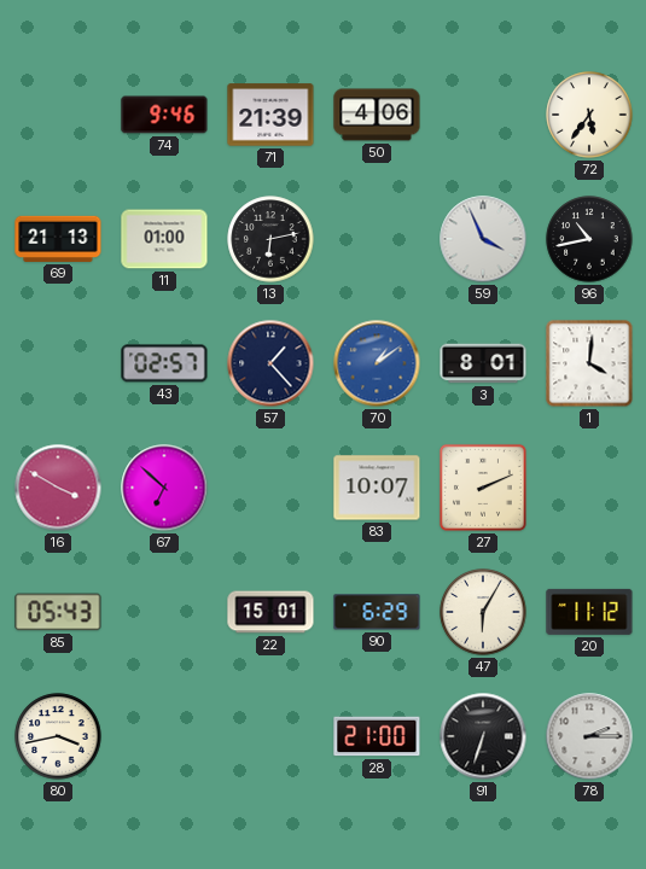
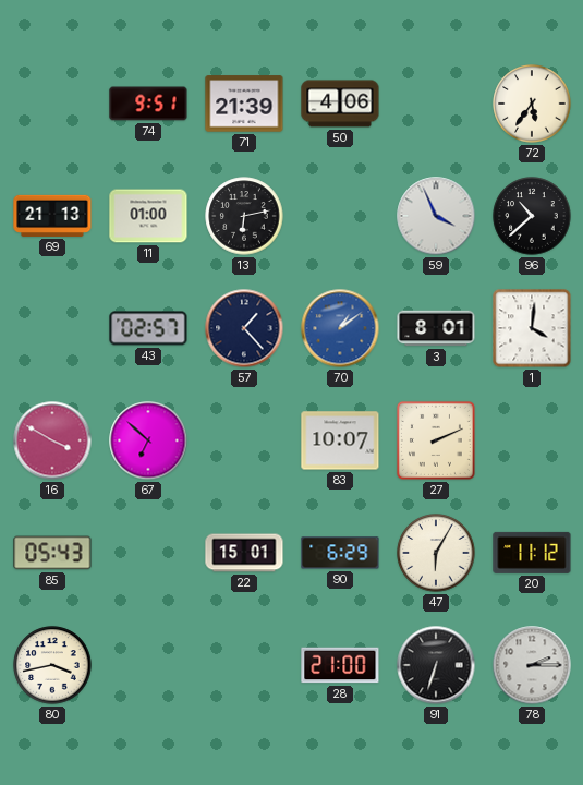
74: 9:46 -> 9:51
96: 10:43 -> 10:38
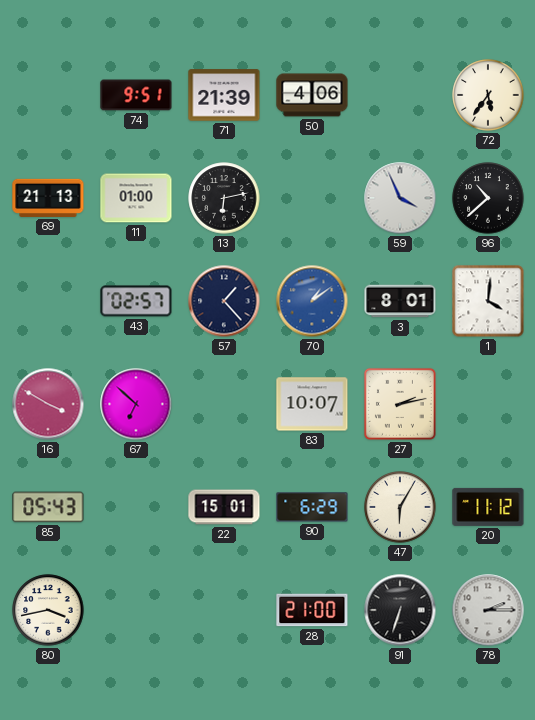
27: 2:11 -> 2:13
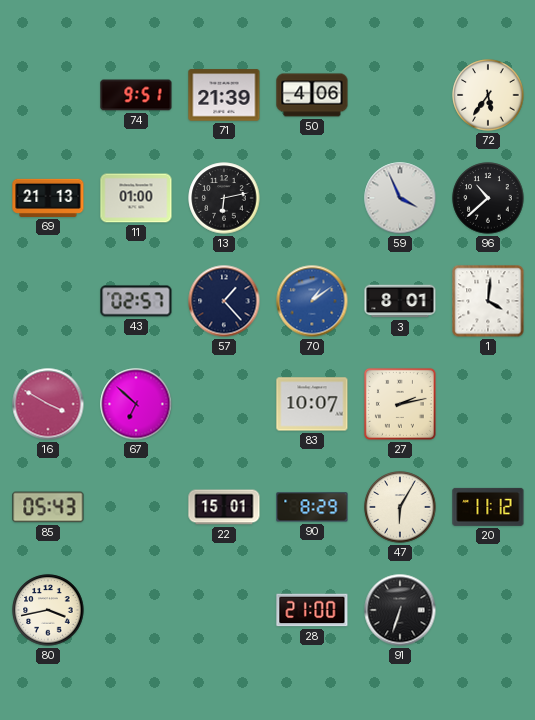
90: 6:29 -> 8:29
78: 2:15 -> none
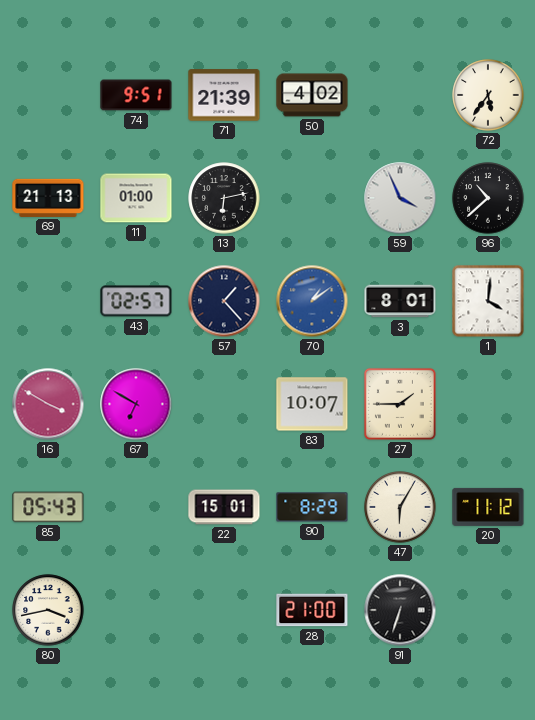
50: 4:06 -> 4:02
67: 6:52 -> 6:50
27: 2:13 -> 1:45
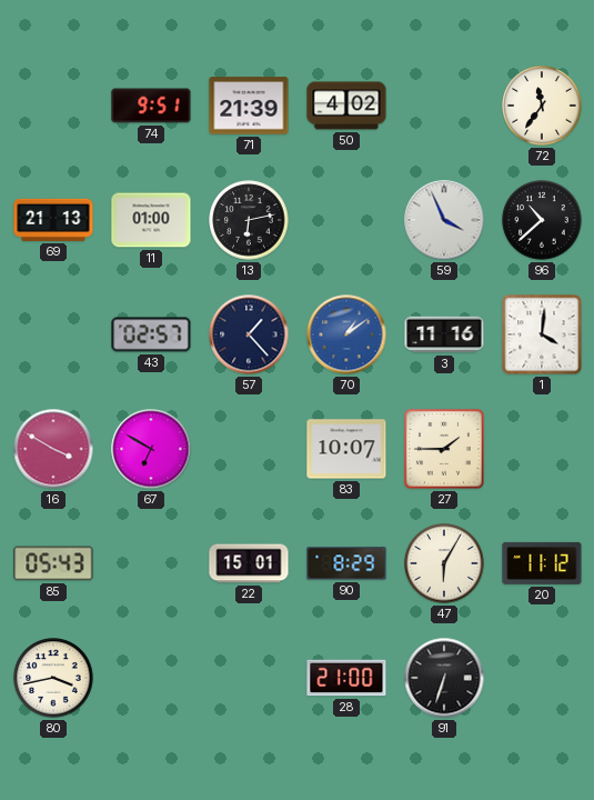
72: 5:36 -> 11:36
3: 8:01 -> 11:16
